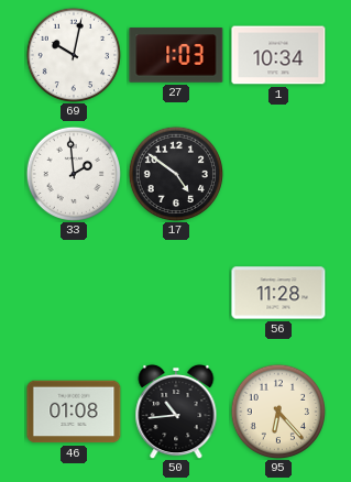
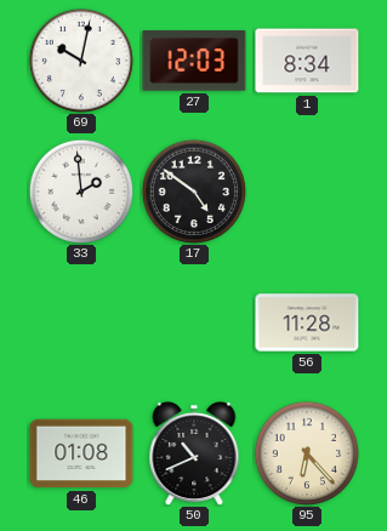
27: 1:03 -> 12:03
1: 10:34 -> 8:34
50: 10:44 -> 10:41
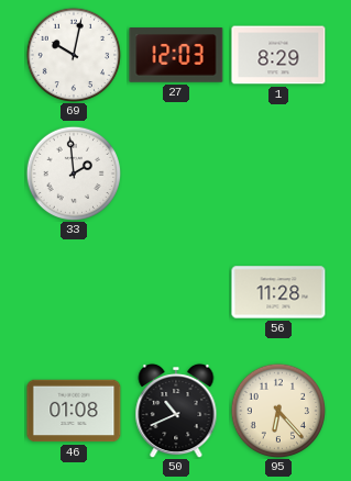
1: 8:34 -> 8:29
17: 4:51 -> none
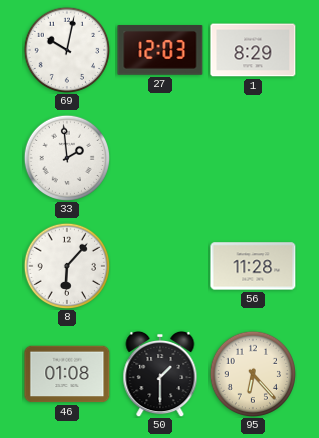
8: none -> 6:07
50: 10:41 -> 1:30
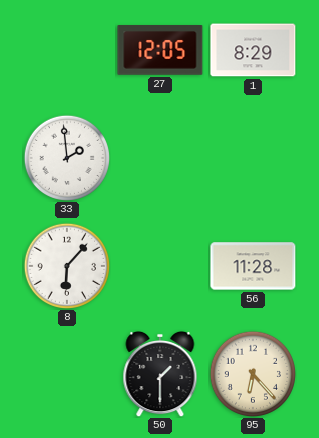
69: 10:02 -> none
27: 12:03 -> 12:05
46: 01:08 -> none
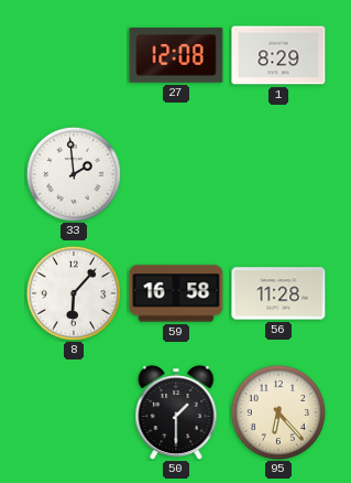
27: 12:05 -> 12:08
59: none -> 16:58
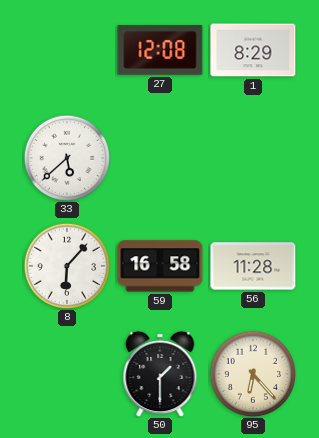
33: 1:59 -> 5:38
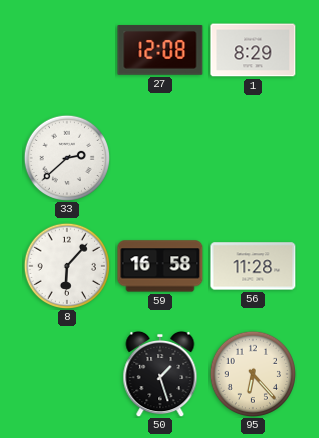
33: 5:38 -> 2:38
50: 1:30 -> 1:27
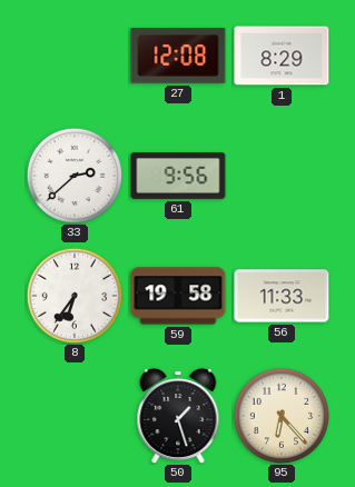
61: none -> 9:56
8: 6:07 -> 6:36
59: 16:58 -> 19:58
56: 11:28 -> 11:33
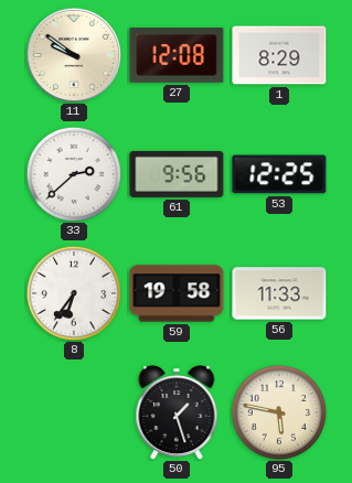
11: none -> 9:51
53: none -> 12:25
95: 6:23 -> 5:47
